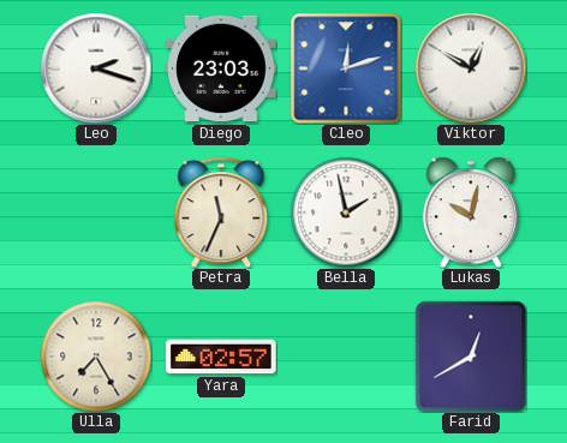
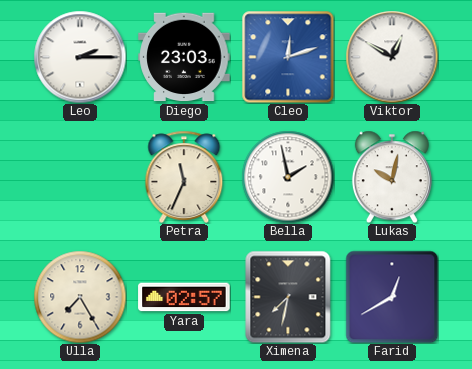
Leo: 2:18 -> 2:15
Ximena: none -> 7:32
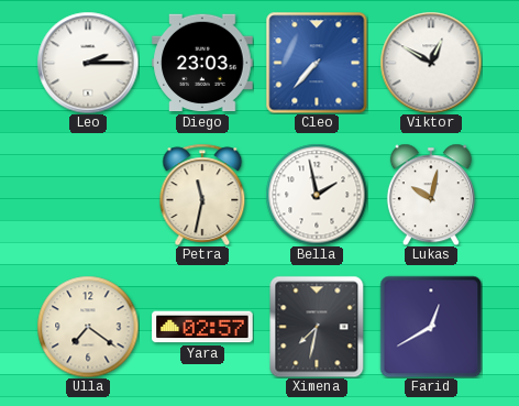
Cleo: 12:12 -> 7:37
Petra: 11:34 -> 11:32
Ulla: 7:25 -> 7:21
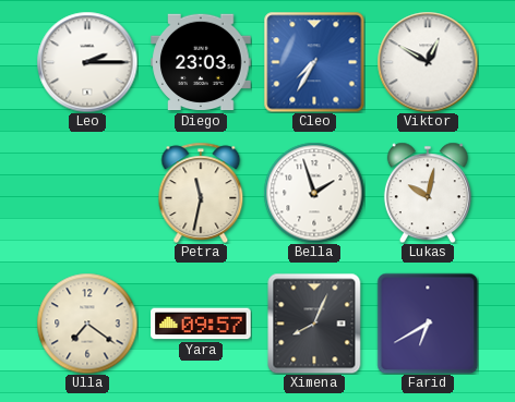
Cleo: 7:37 -> 7:35
Bella: 1:58 -> 1:57
Yara: 02:57 -> 09:57
Ximena: 7:32 -> 8:04
Farid: 12:40 -> 6:40
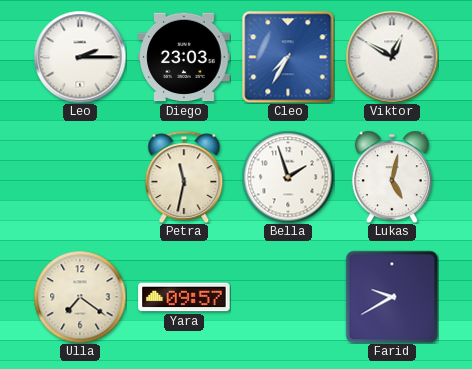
Lukas: 10:02 -> 5:02
Ximena: 8:04 -> none
Farid: 6:40 -> 9:40
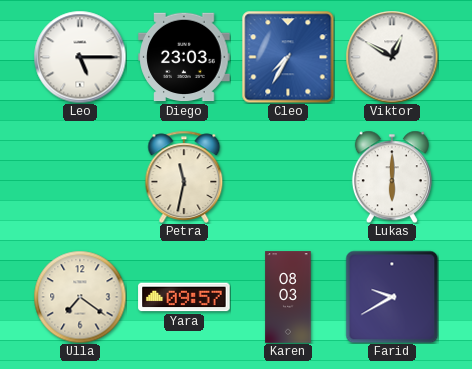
Leo: 2:15 -> 5:15
Bella: 1:57 -> none
Lukas: 5:02 -> 6:00
Karen: none -> 08:03
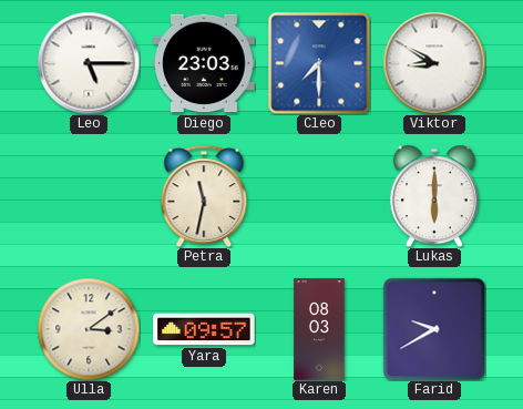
Cleo: 7:35 -> 7:30
Viktor: 12:50 -> 8:50
Ulla: 7:21 -> 3:09
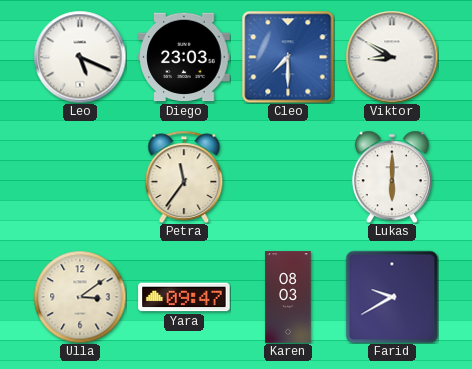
Leo: 5:15 -> 5:19
Petra: 11:32 -> 11:36
Yara: 09:57 -> 09:47
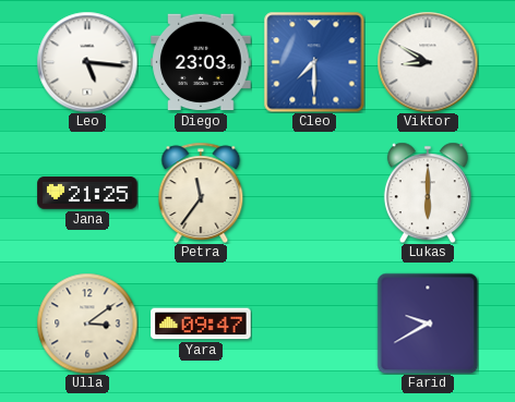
Leo: 5:19 -> 5:16
Jana: none -> 21:25
Karen: 08:03 -> none
